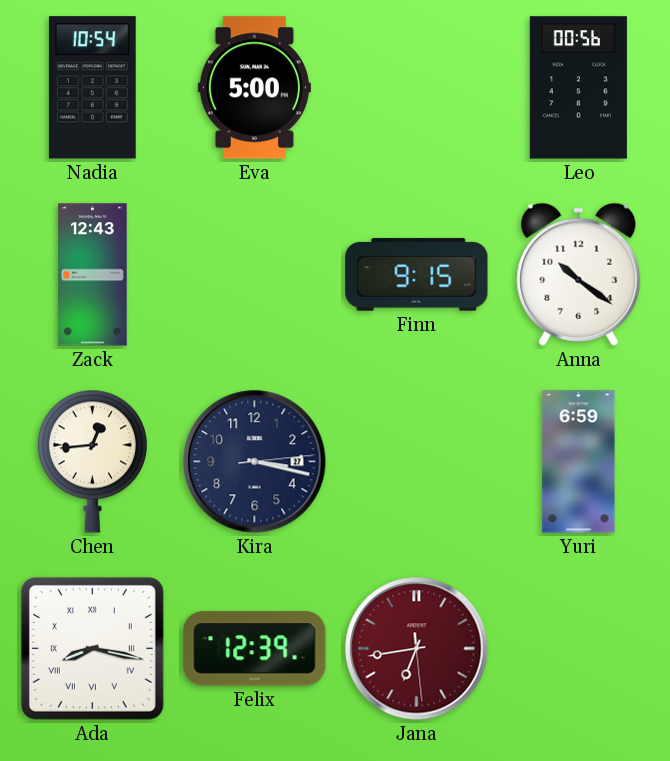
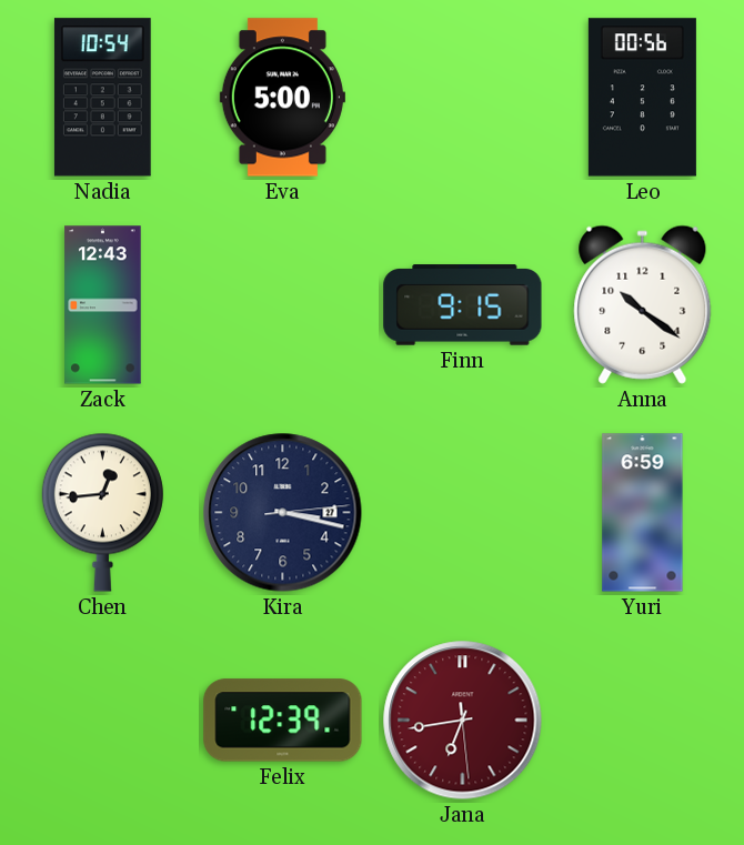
Ada: 8:17 -> none
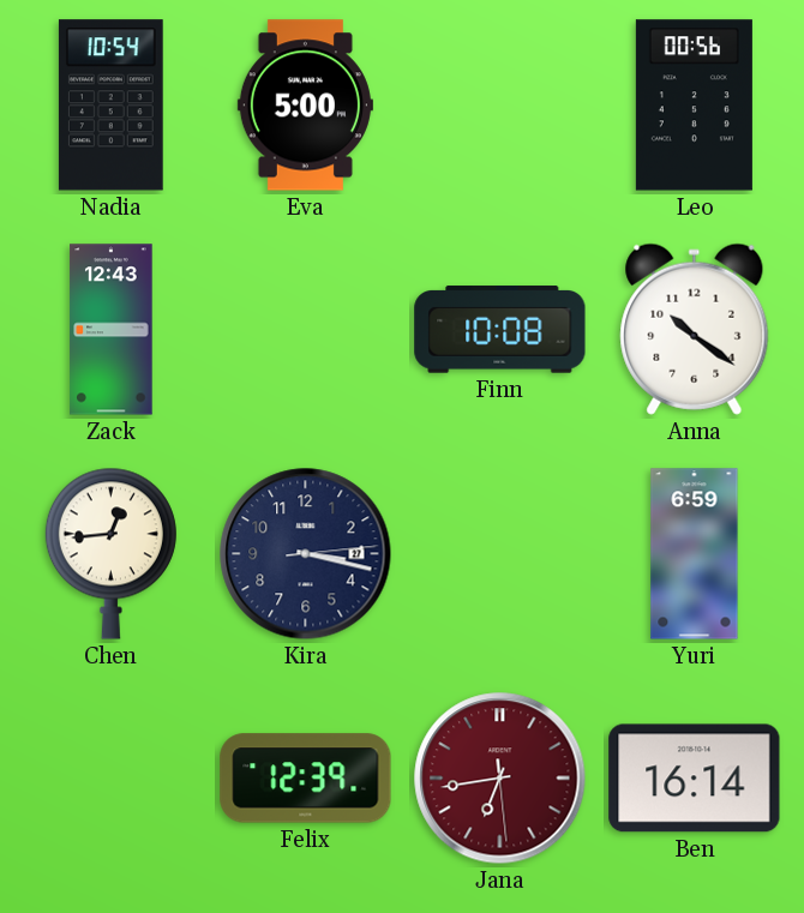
Finn: 9:15 -> 10:08
Ben: none -> 16:14
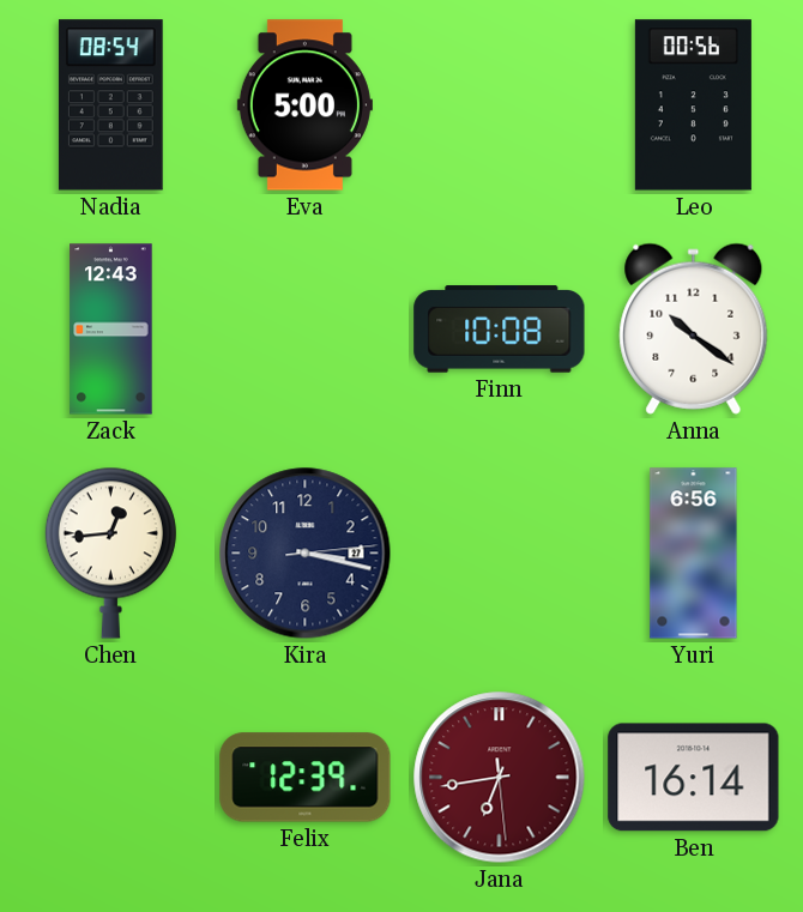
Nadia: 10:54 -> 08:54
Yuri: 6:59 -> 6:56
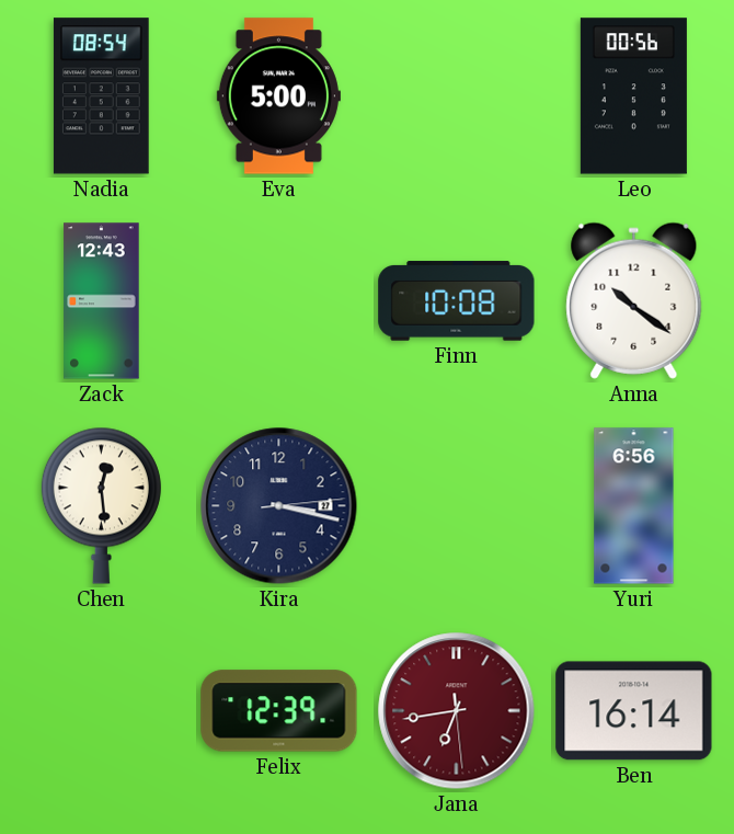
Chen: 12:44 -> 12:29
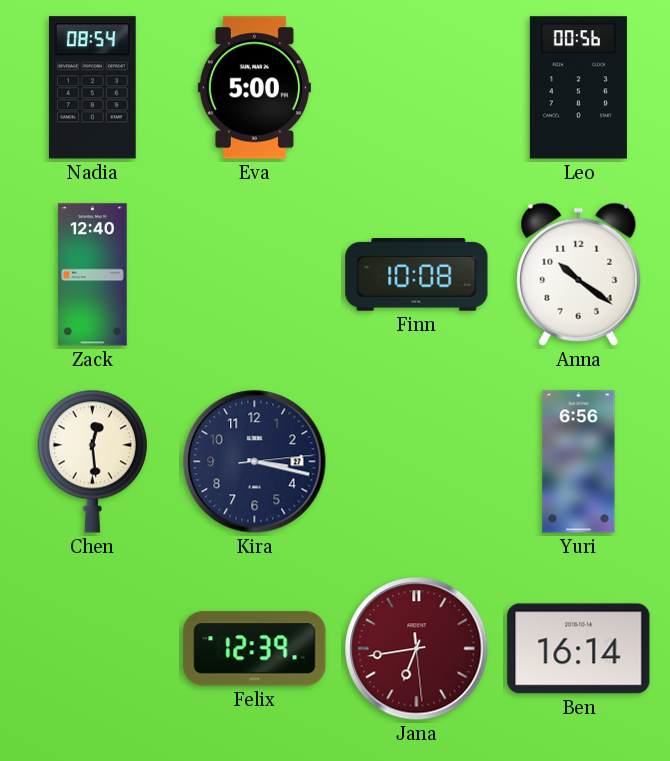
Zack: 12:43 -> 12:40
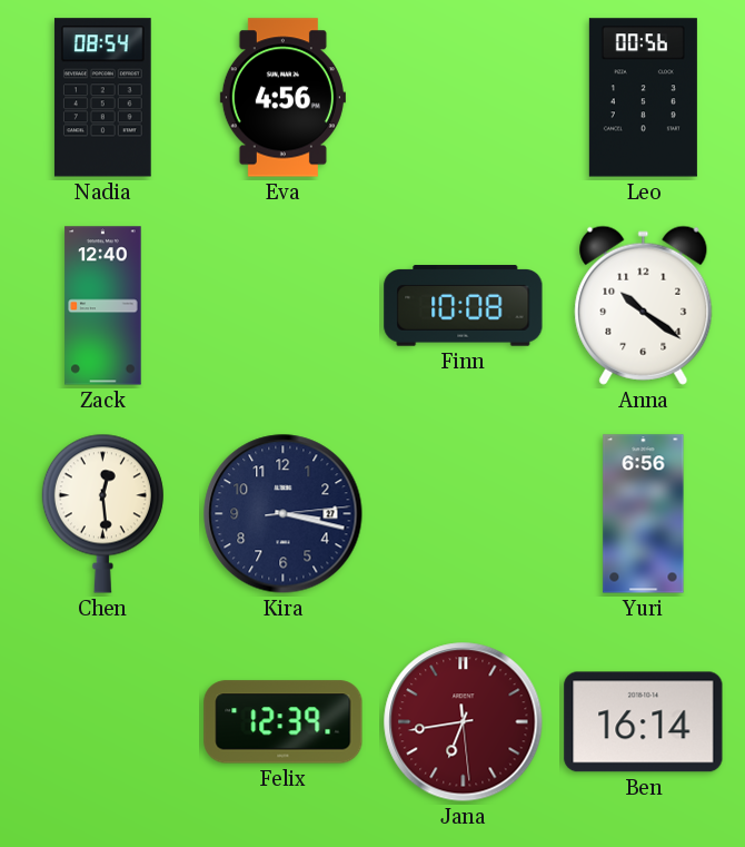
Eva: 5:00 -> 4:56
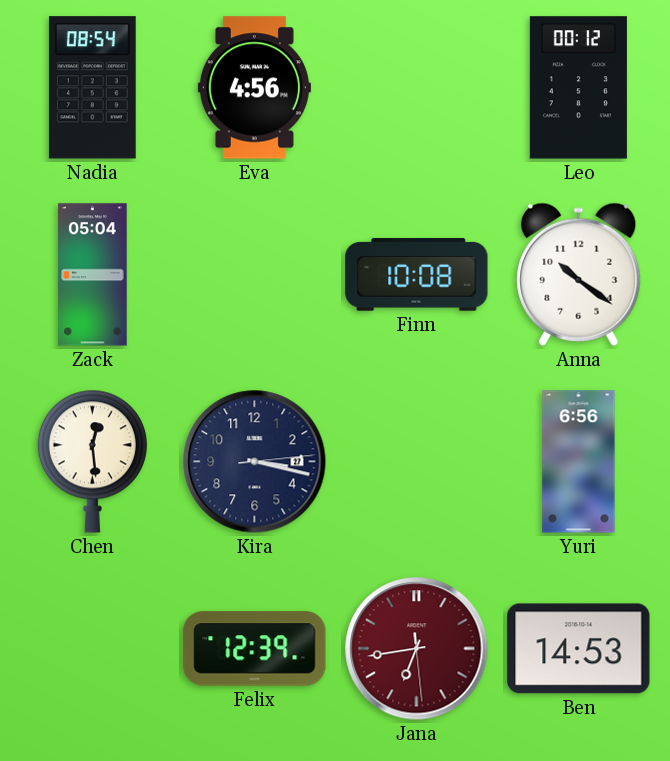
Leo: 00:56 -> 00:12
Zack: 12:40 -> 05:04
Ben: 16:14 -> 14:53
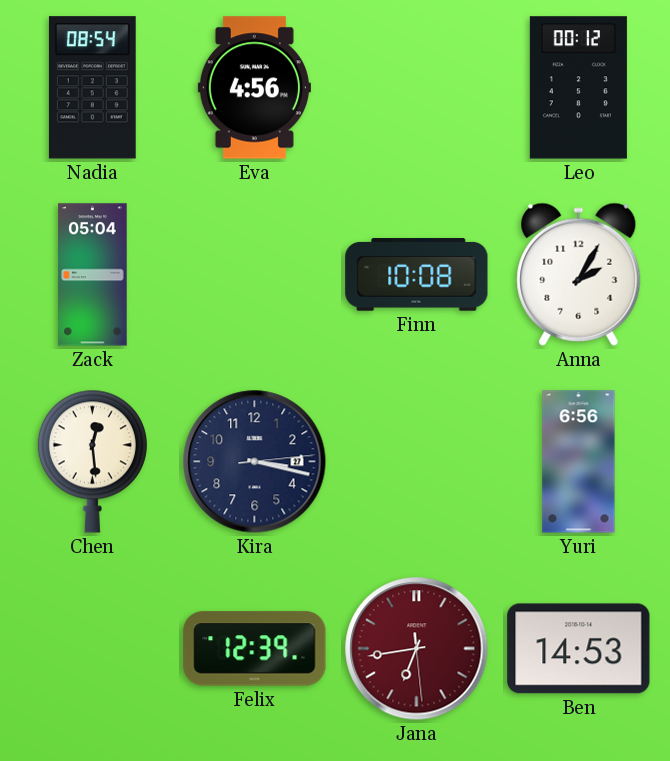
Anna: 10:21 -> 2:05
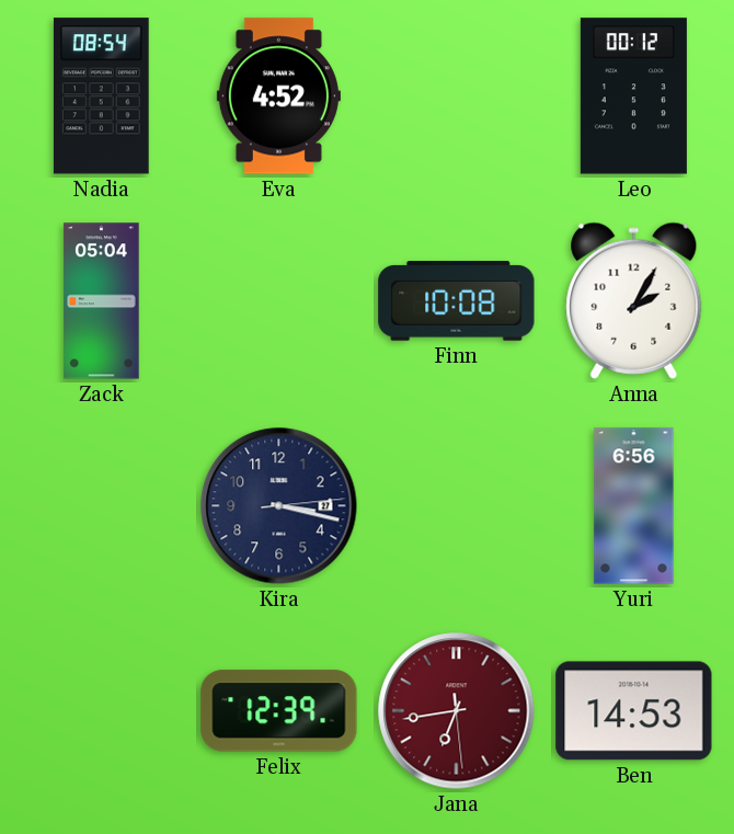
Eva: 4:56 -> 4:52
Chen: 12:29 -> none
